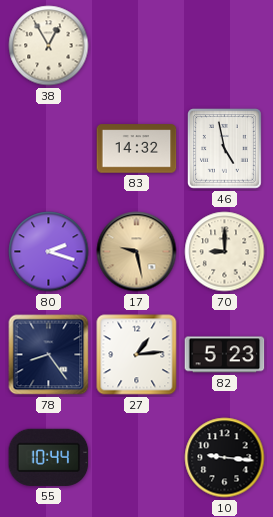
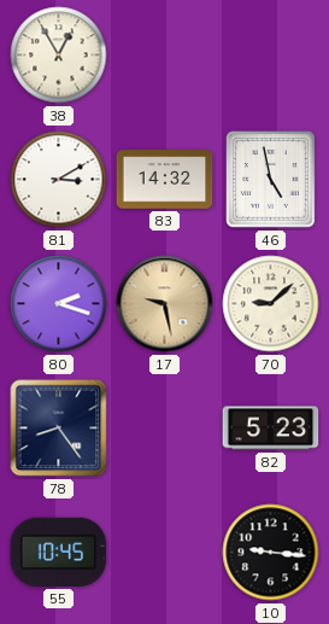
81: none -> 3:10
70: 9:00 -> 9:08
27: 1:14 -> none
55: 10:44 -> 10:45
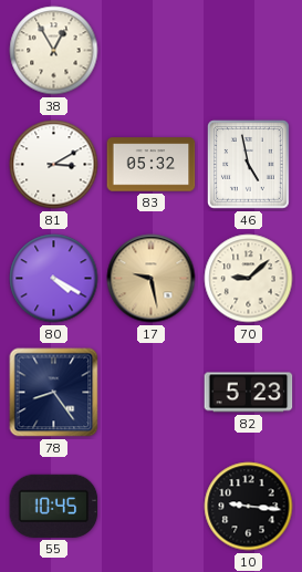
83: 14:32 -> 05:32
80: 2:18 -> 4:20
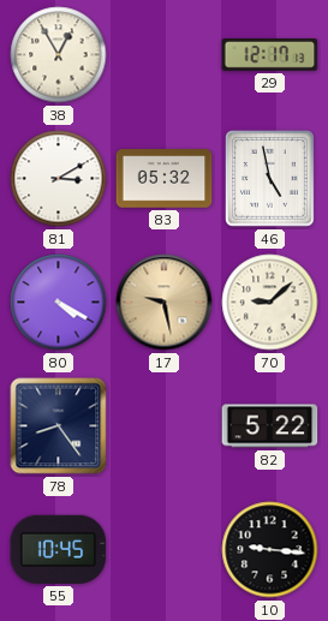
29: none -> 12:17
82: 5:23 -> 5:22
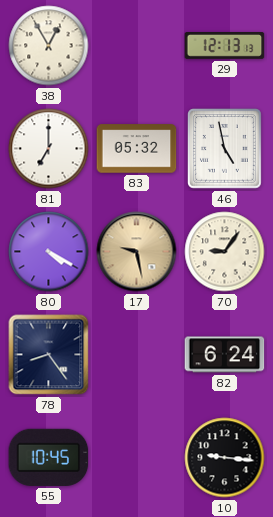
29: 12:17 -> 12:13
81: 3:10 -> 7:00
70: 9:08 -> 9:06
82: 5:22 -> 6:24
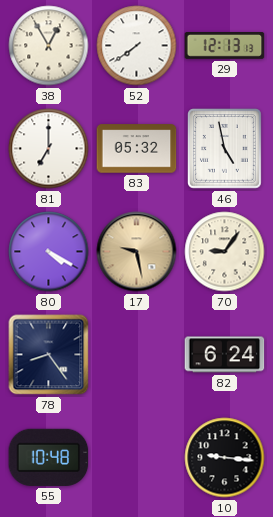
52: none -> 7:39
55: 10:45 -> 10:48
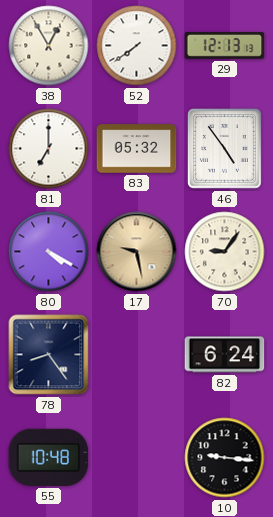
46: 4:58 -> 4:54
